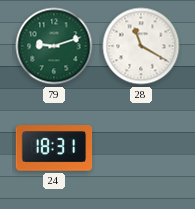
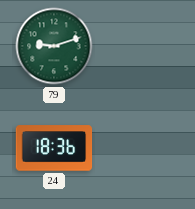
28: 11:20 -> none
24: 18:31 -> 18:36
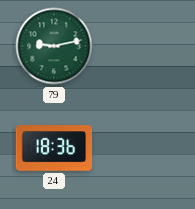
79: 9:12 -> 9:13
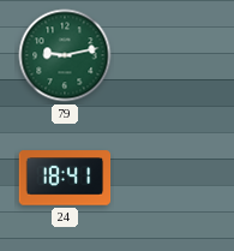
24: 18:36 -> 18:41
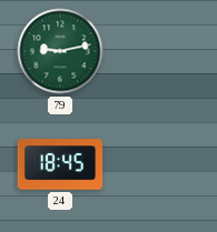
24: 18:41 -> 18:45
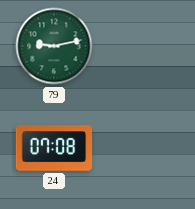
24: 18:45 -> 07:08
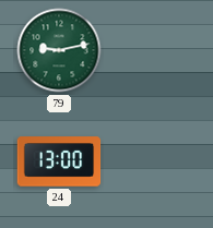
24: 07:08 -> 13:00
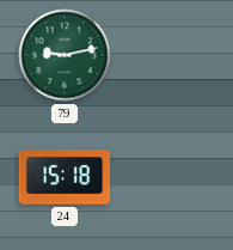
24: 13:00 -> 15:18
